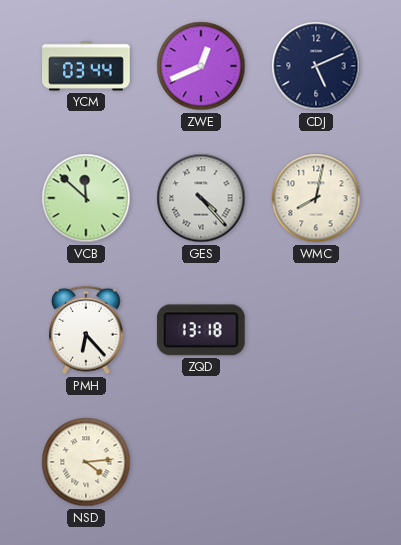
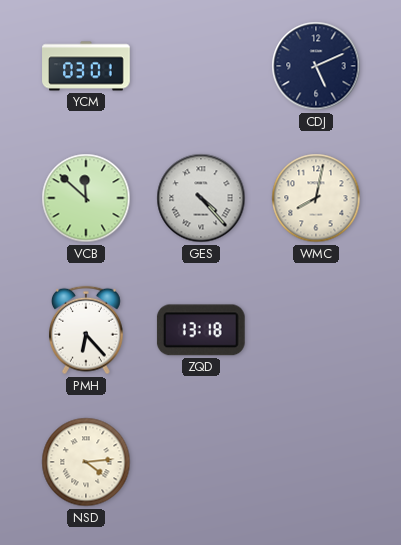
YCM: 03:44 -> 03:01
ZWE: 12:41 -> none
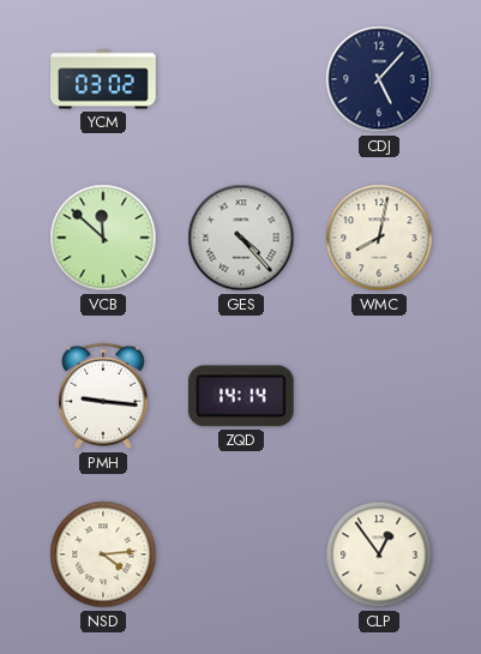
YCM: 03:01 -> 03:02
CDJ: 5:11 -> 5:07
PMH: 6:23 -> 9:16
ZQD: 13:18 -> 14:14
CLP: none -> 12:54
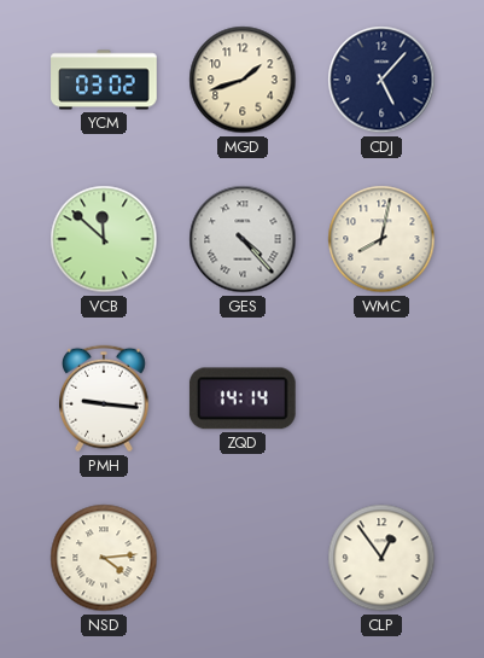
MGD: none -> 1:42
